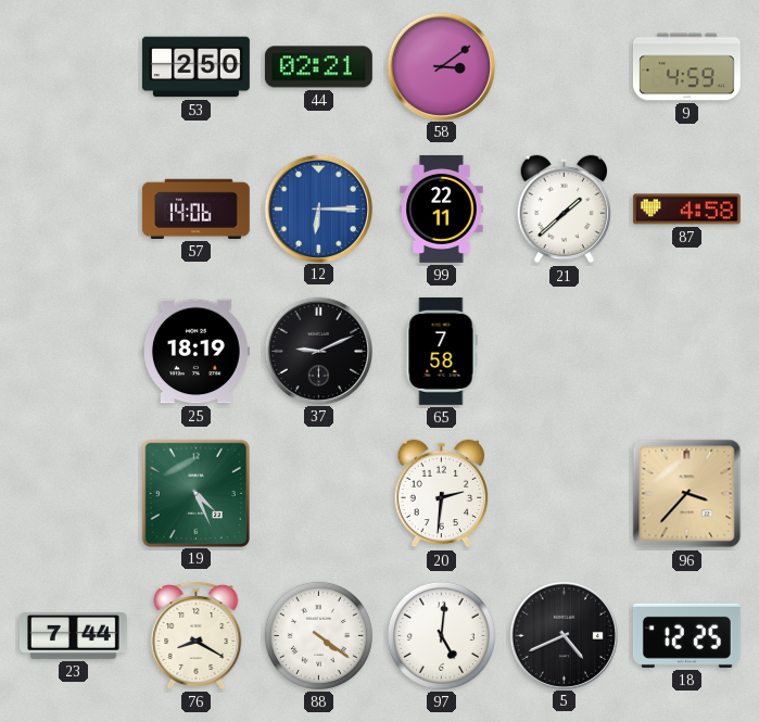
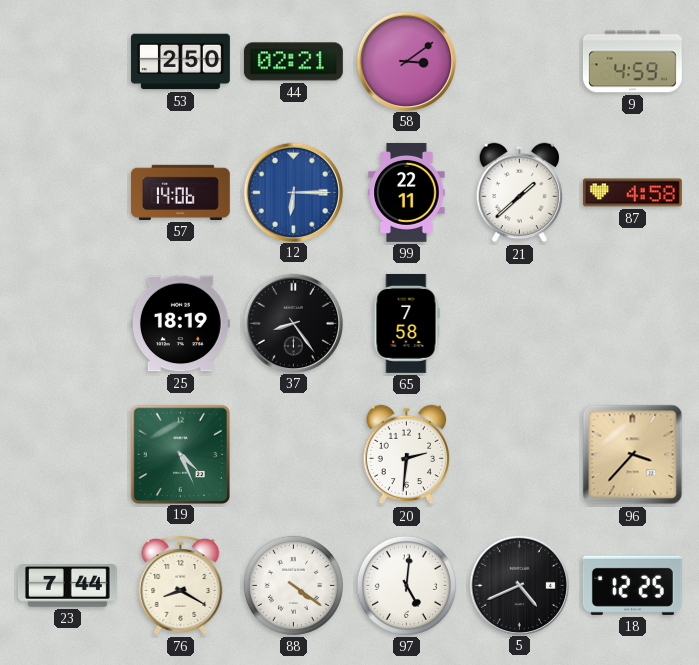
37: 9:11 -> 8:24
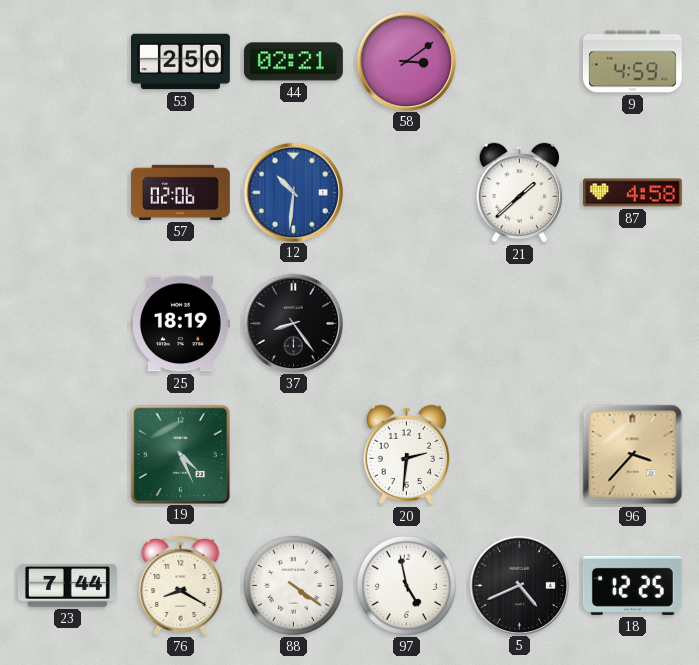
57: 14:06 -> 02:06
12: 6:15 -> 10:31
99: 22:11 -> none
65: 7:58 -> none
97: 5:01 -> 4:58
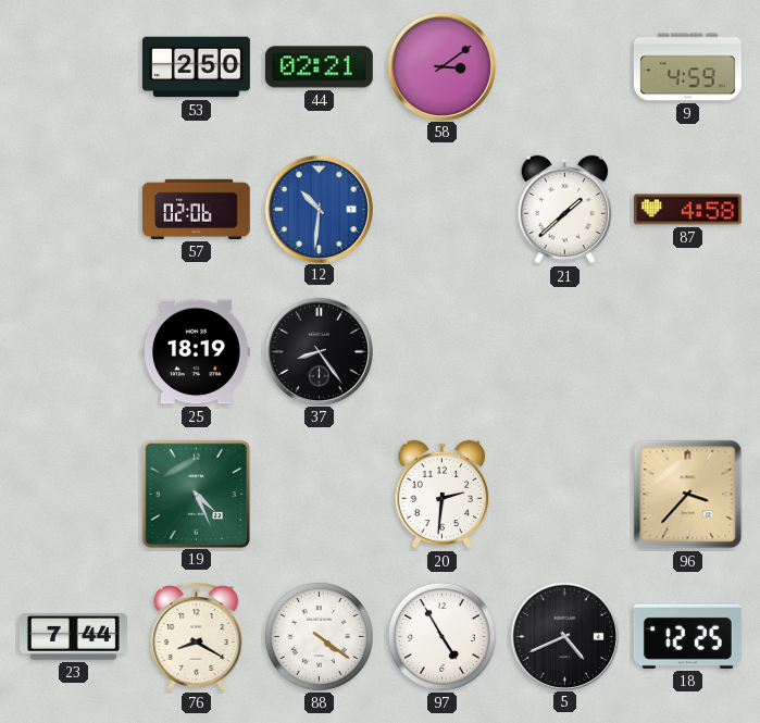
97: 4:58 -> 4:55
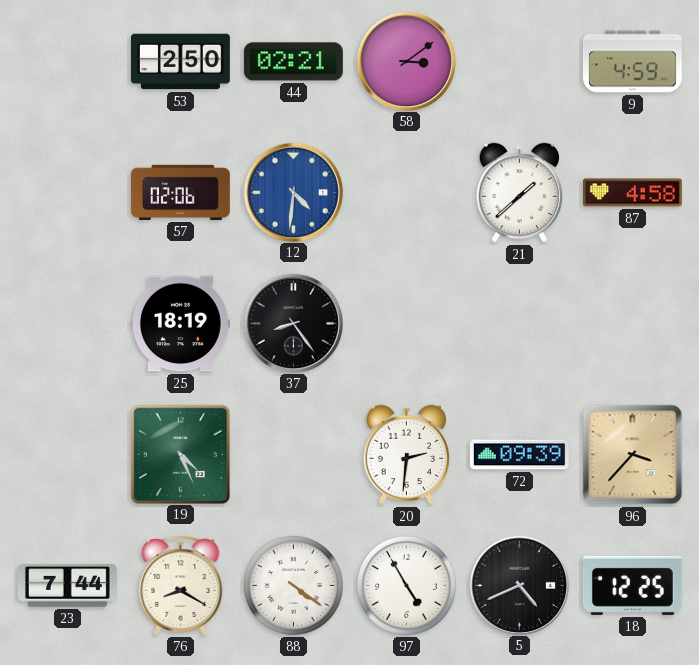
12: 10:31 -> 4:31
72: none -> 09:39
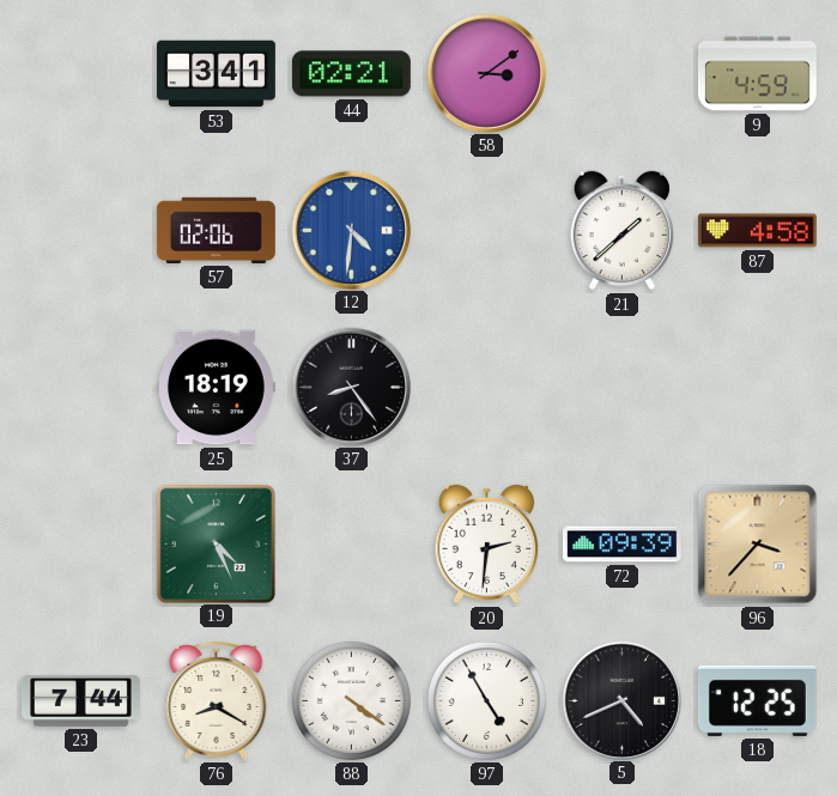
53: 2:50 -> 3:41
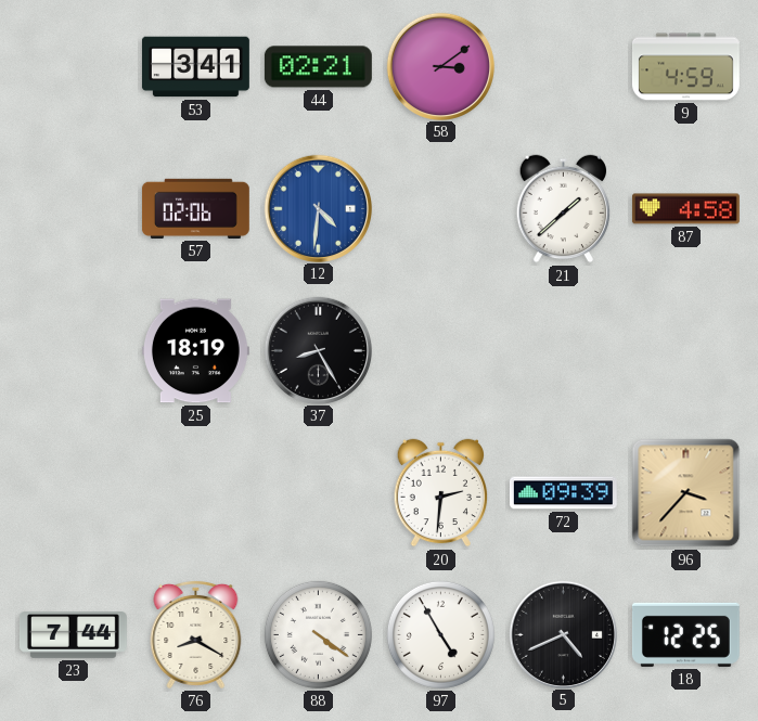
37: 8:24 -> 8:25
19: 4:26 -> none
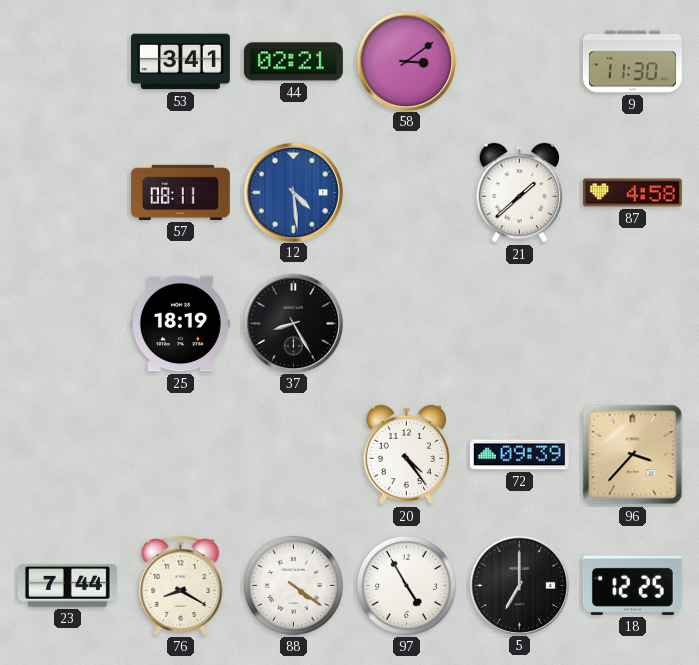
9: 4:59 -> 11:30
57: 02:06 -> 08:11
12: 4:31 -> 4:29
20: 2:31 -> 4:24
5: 4:41 -> 7:00
